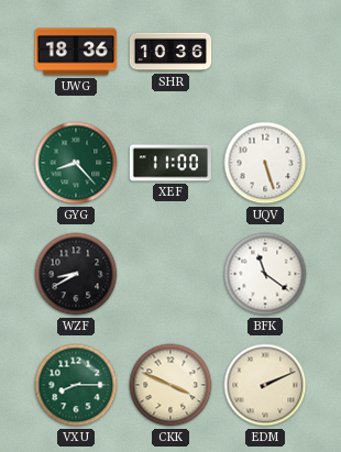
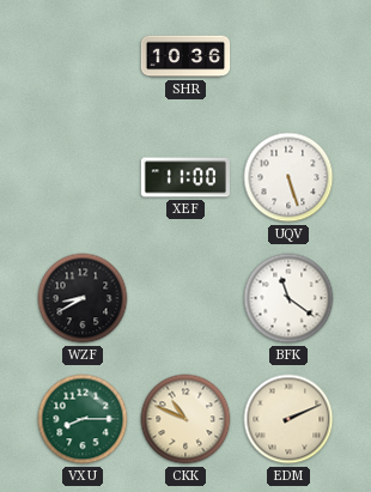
UWG: 18:36 -> none
GYG: 8:23 -> none
CKK: 3:49 -> 10:49
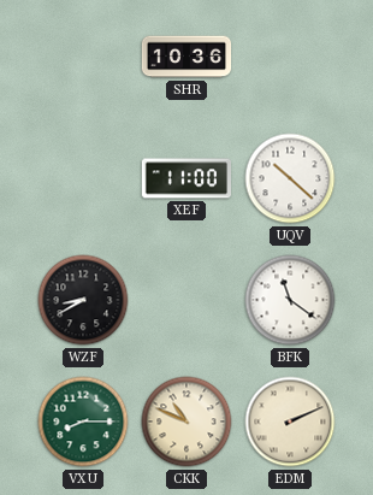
UQV: 5:27 -> 10:22
